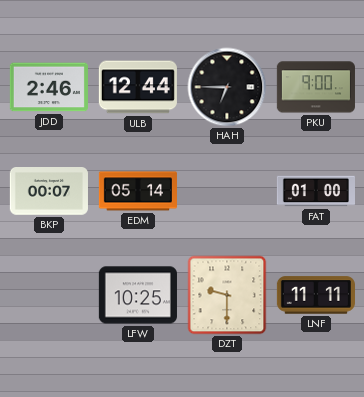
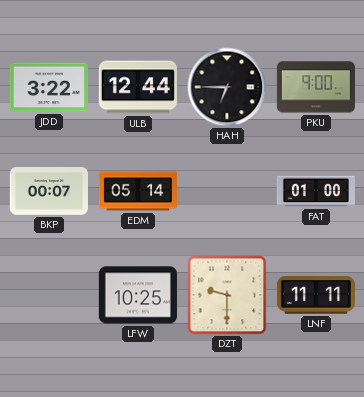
JDD: 2:46 -> 3:22
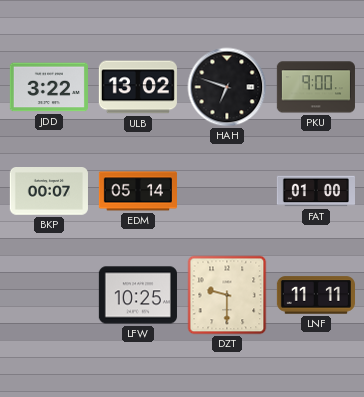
ULB: 12:44 -> 13:02
HAH: 6:45 -> 6:48
